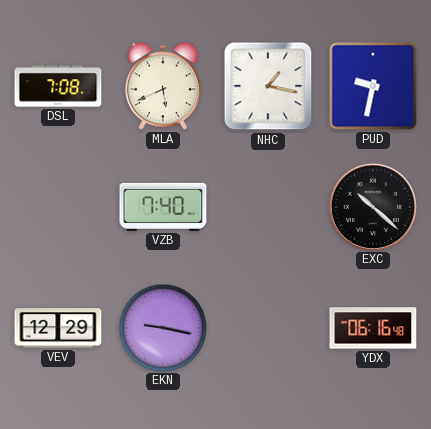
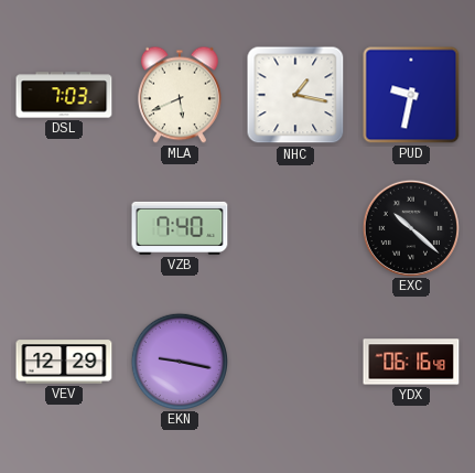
DSL: 7:08 -> 7:03
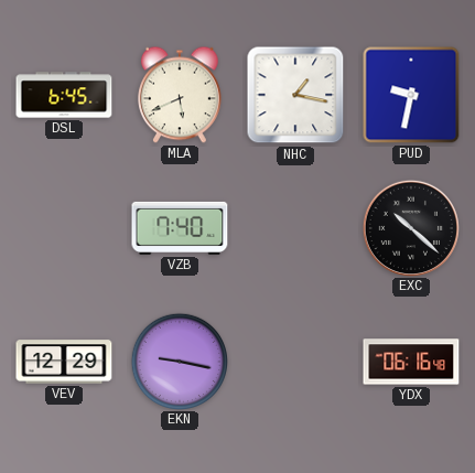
DSL: 7:03 -> 6:45
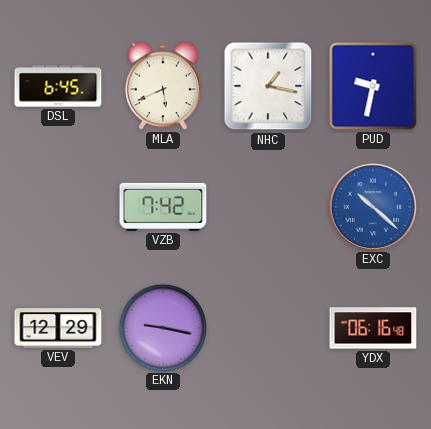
VZB: 7:40 -> 7:42
EXC dial: black -> blue
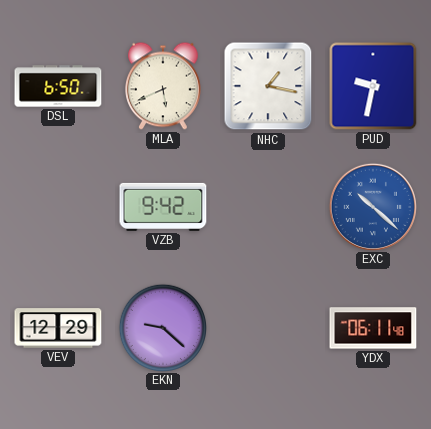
DSL: 6:45 -> 6:50
VZB: 7:42 -> 9:42
EKN: 9:17 -> 9:22
YDX: 06:16 -> 06:11
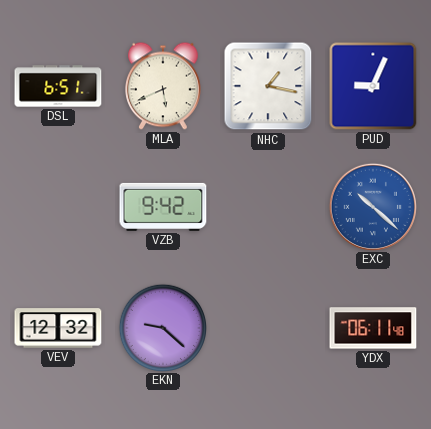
DSL: 6:50 -> 6:51
PUD: 9:32 -> 9:04
VEV: 12:29 -> 12:32
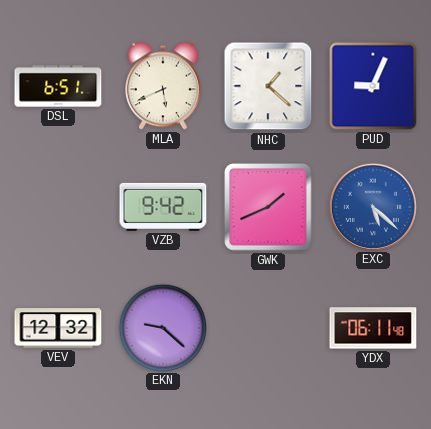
NHC: 1:17 -> 1:22
GWK: none -> 1:41
EXC: 10:22 -> 5:22
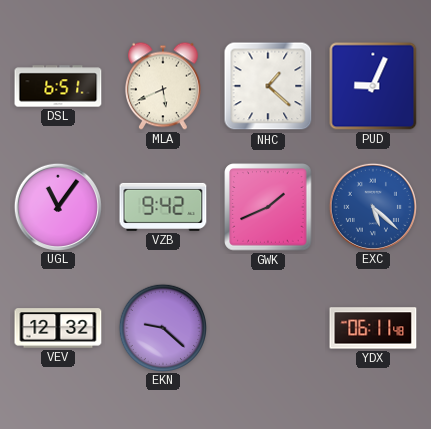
UGL: none -> 11:06
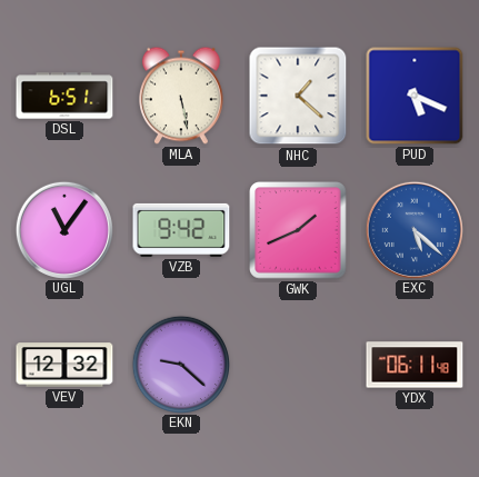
MLA: 5:41 -> 5:28
PUD: 9:04 -> 5:19
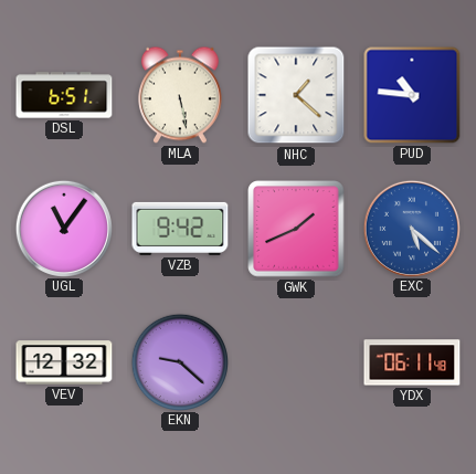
PUD: 5:19 -> 10:46
